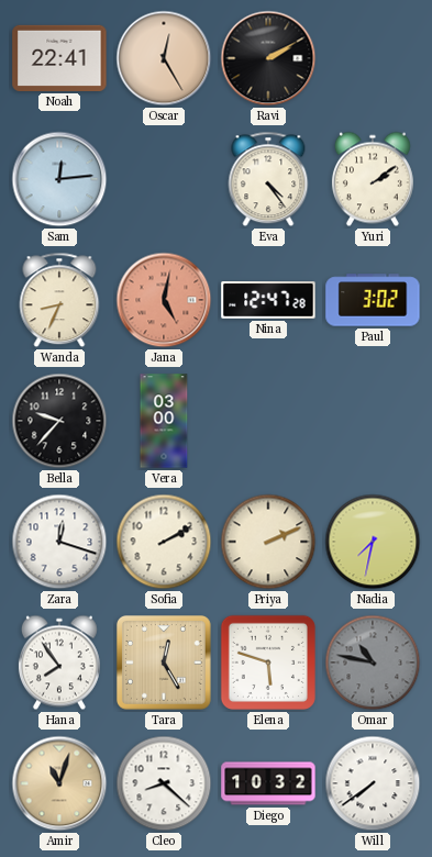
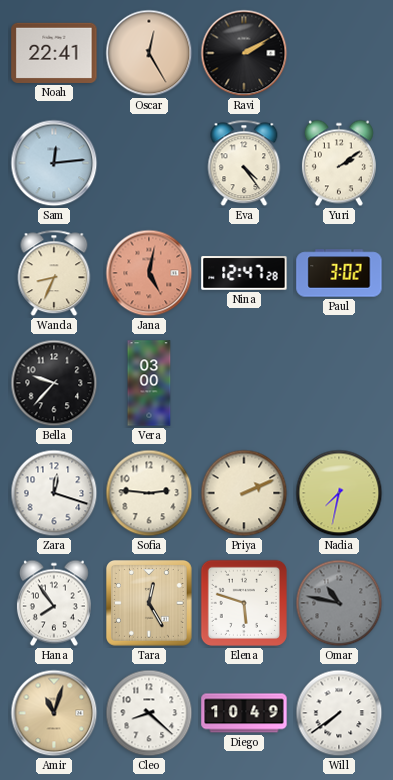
Sofia: 2:10 -> 2:46
Diego: 10:32 -> 10:49
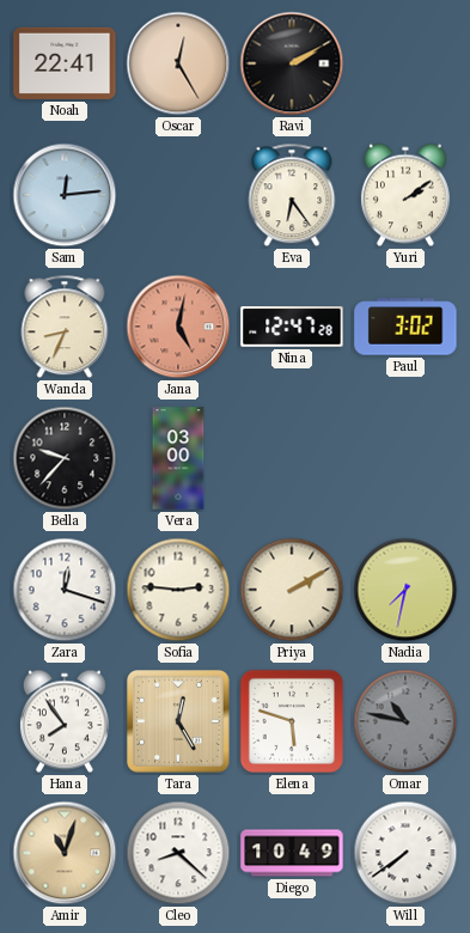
Eva: 4:24 -> 6:24
Priya: 2:11 -> 2:10
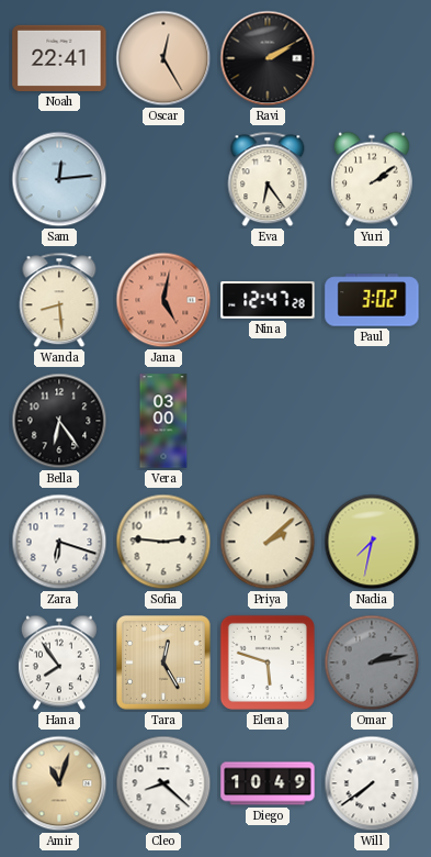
Wanda: 8:34 -> 8:29
Bella: 9:37 -> 6:24
Zara: 12:18 -> 6:18
Priya: 2:10 -> 2:08
Omar: 10:47 -> 2:13
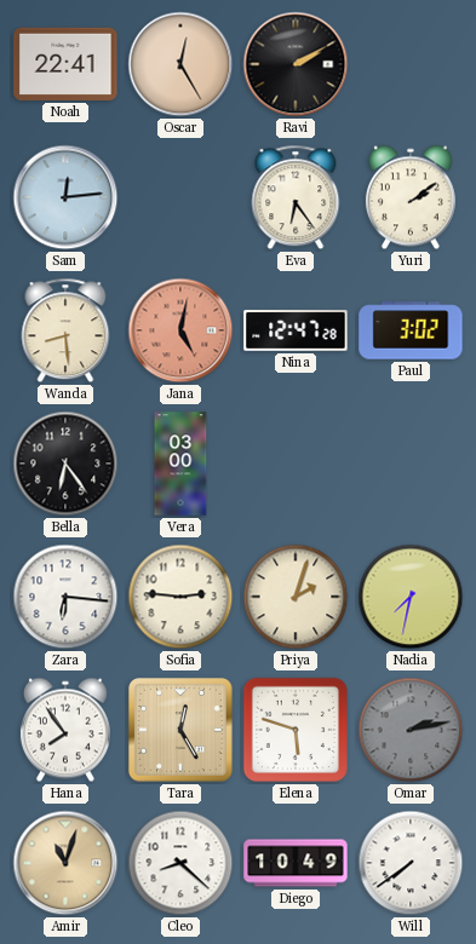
Zara: 6:18 -> 6:16
Priya: 2:08 -> 2:03
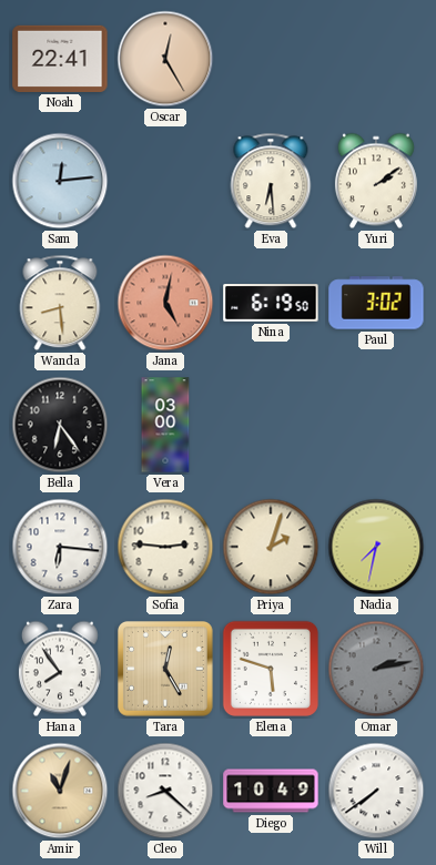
Ravi: 2:10 -> none
Eva: 6:24 -> 6:29
Nina: 12:47 -> 6:19
